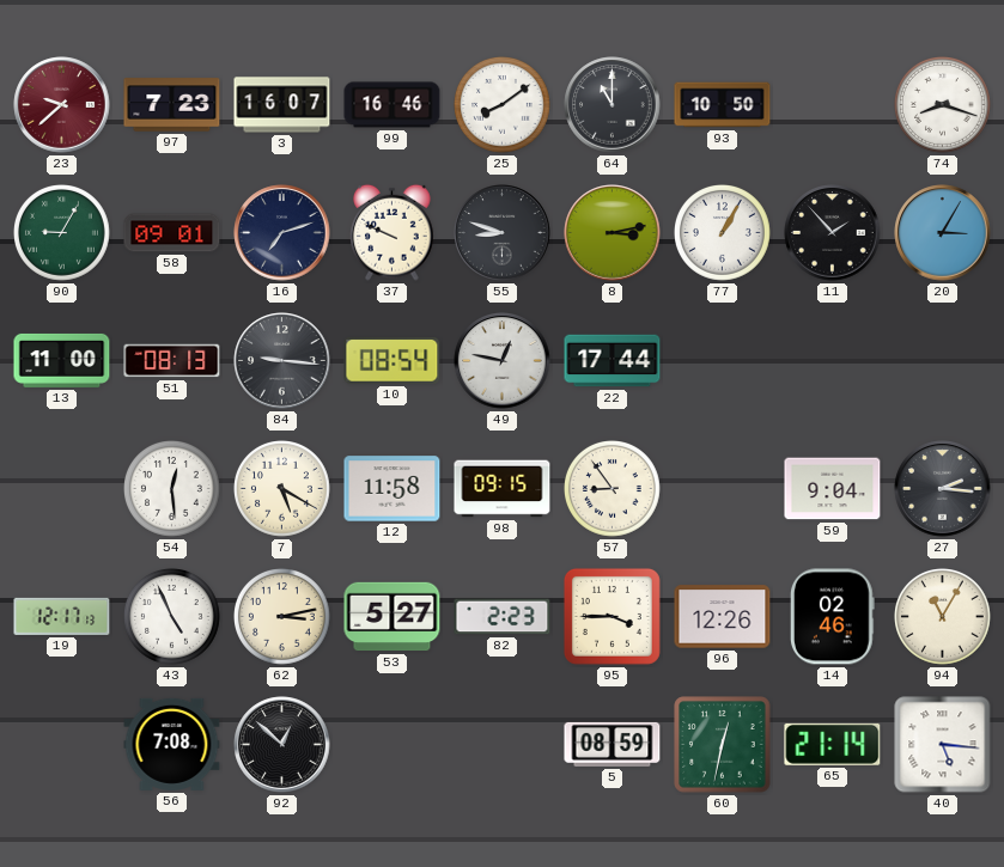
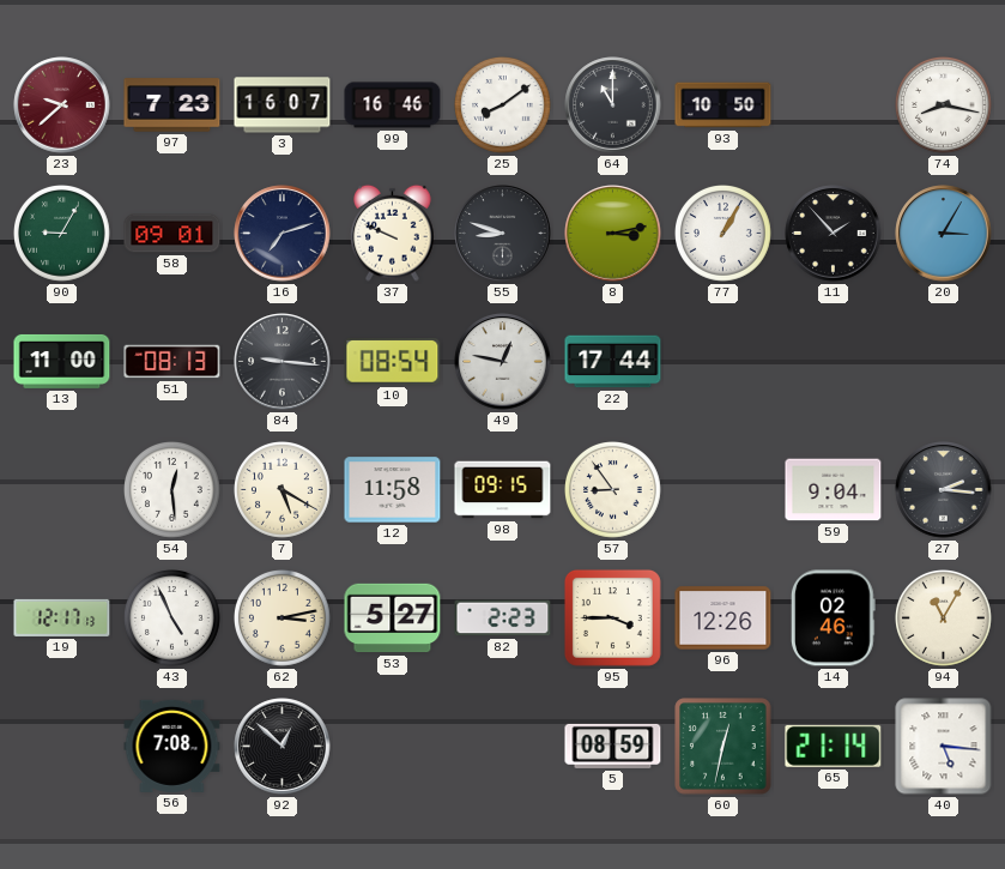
74: 8:18 -> 8:17
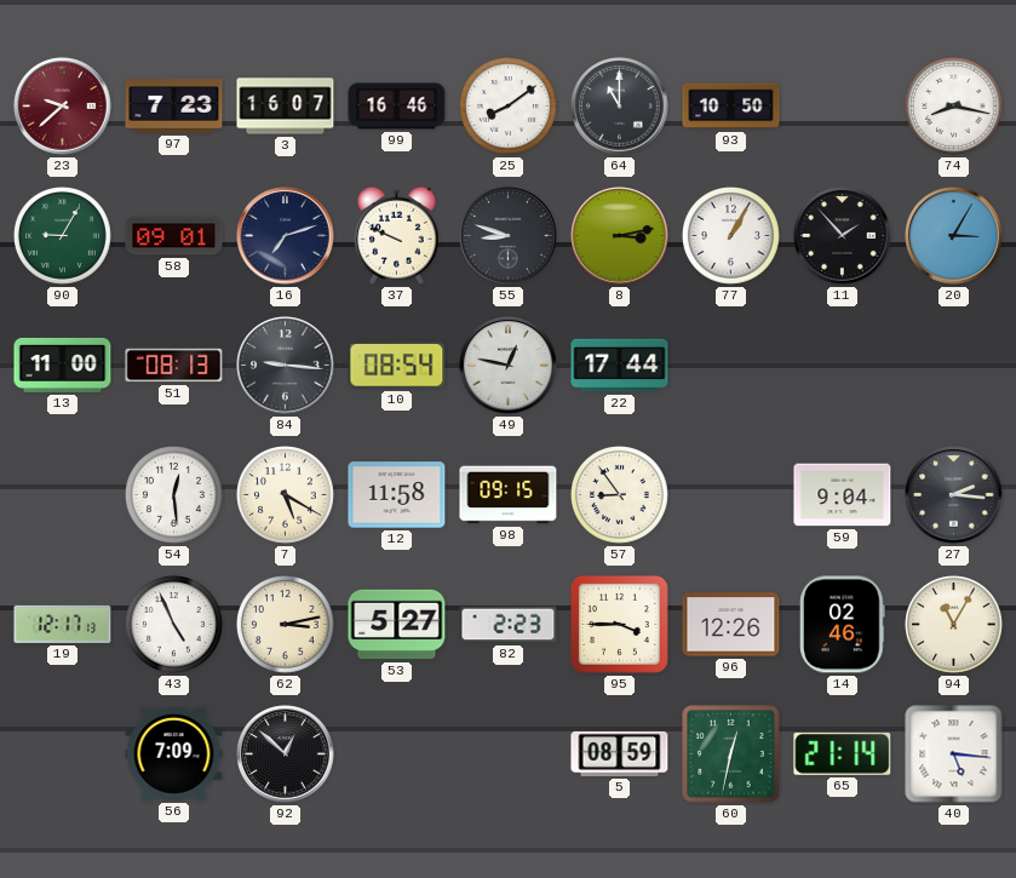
56: 7:08 -> 7:09
